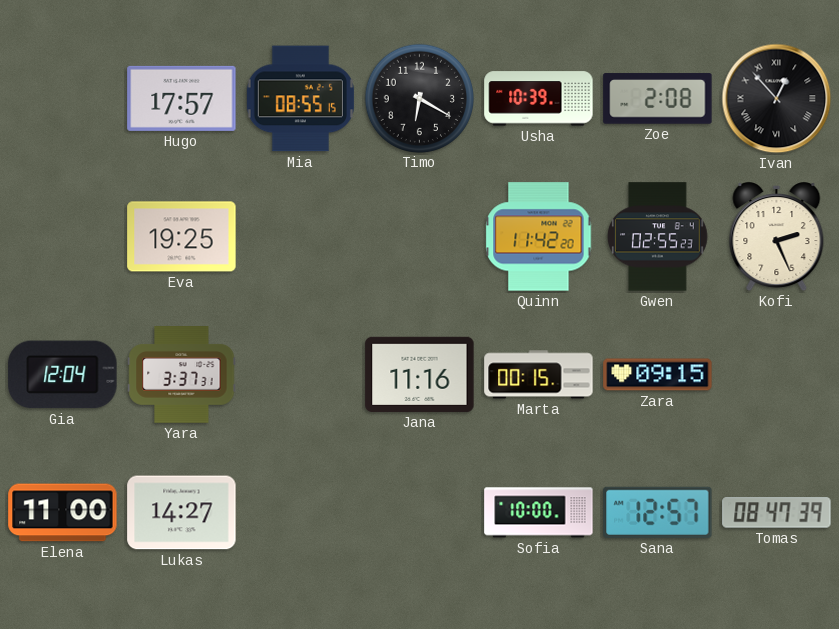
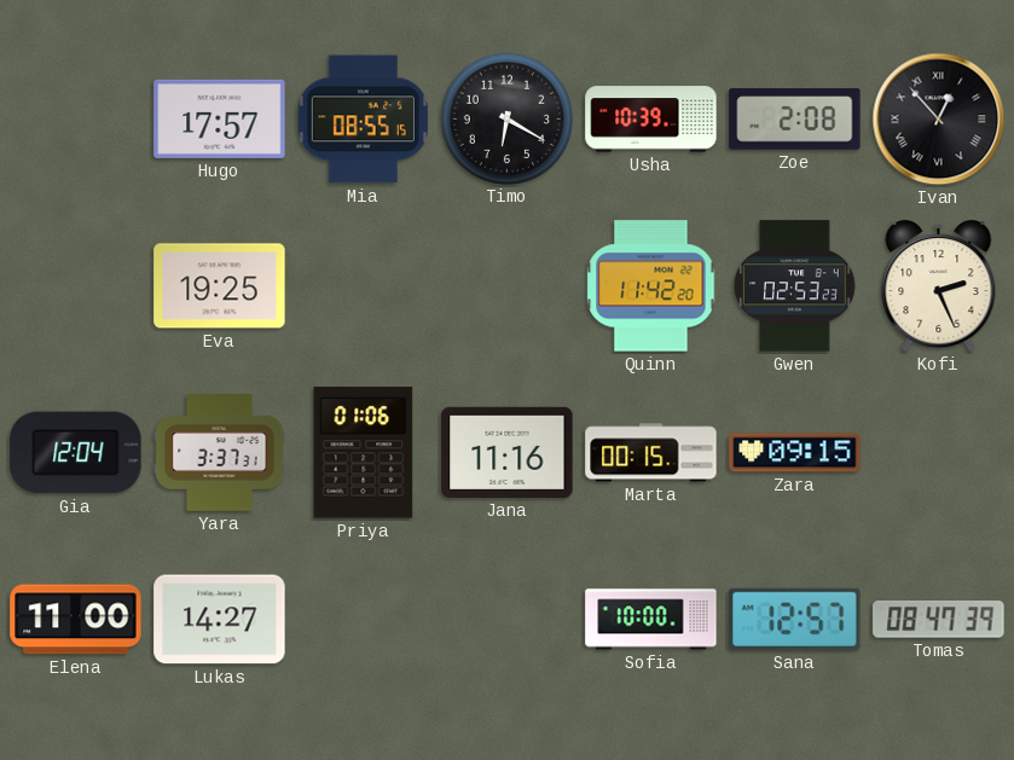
Gwen: 02:55 -> 02:53
Priya: none -> 01:06
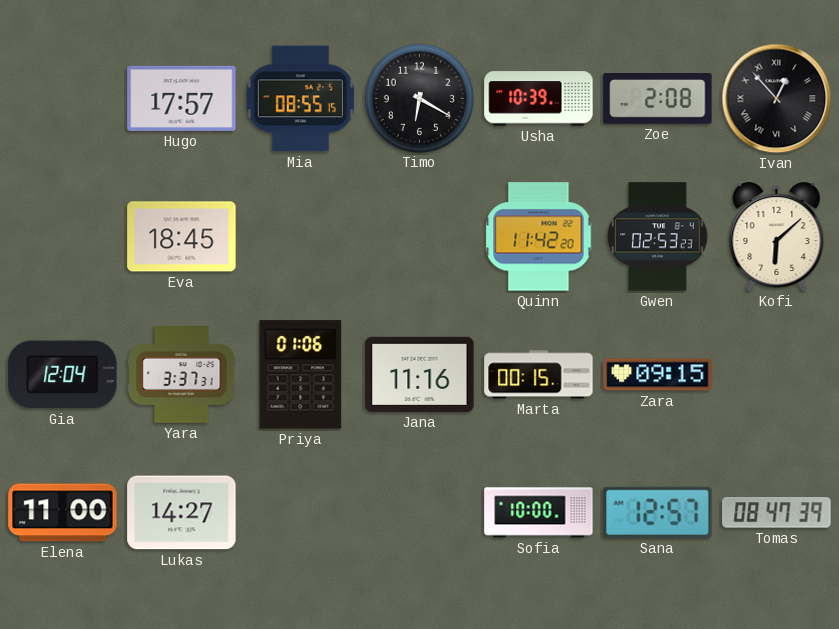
Eva: 19:25 -> 18:45
Kofi: 2:26 -> 6:08
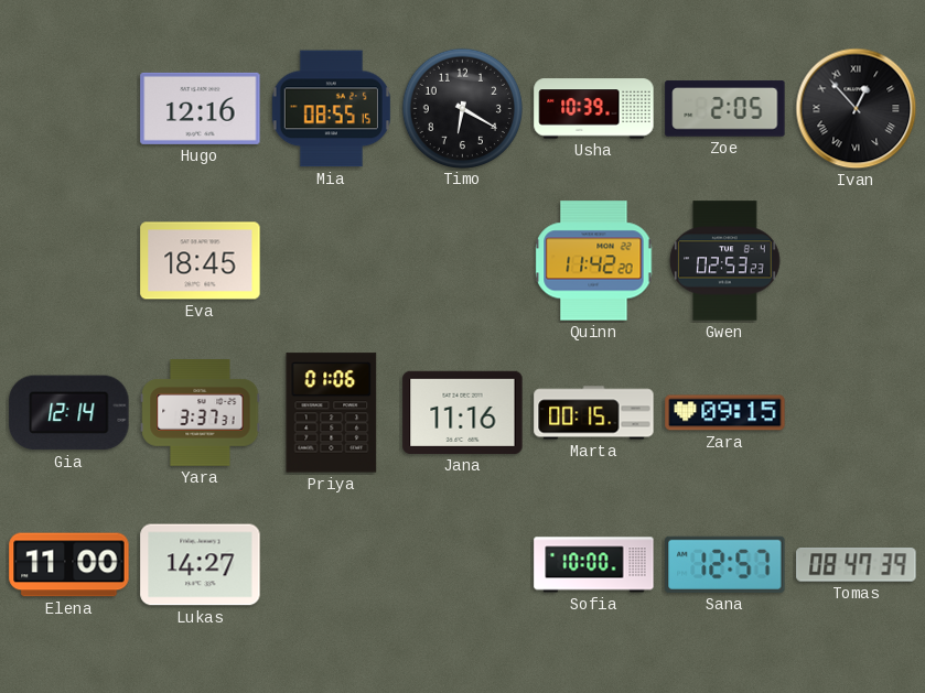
Hugo: 17:57 -> 12:16
Zoe: 2:08 -> 2:05
Kofi: 6:08 -> none
Gia: 12:04 -> 12:14
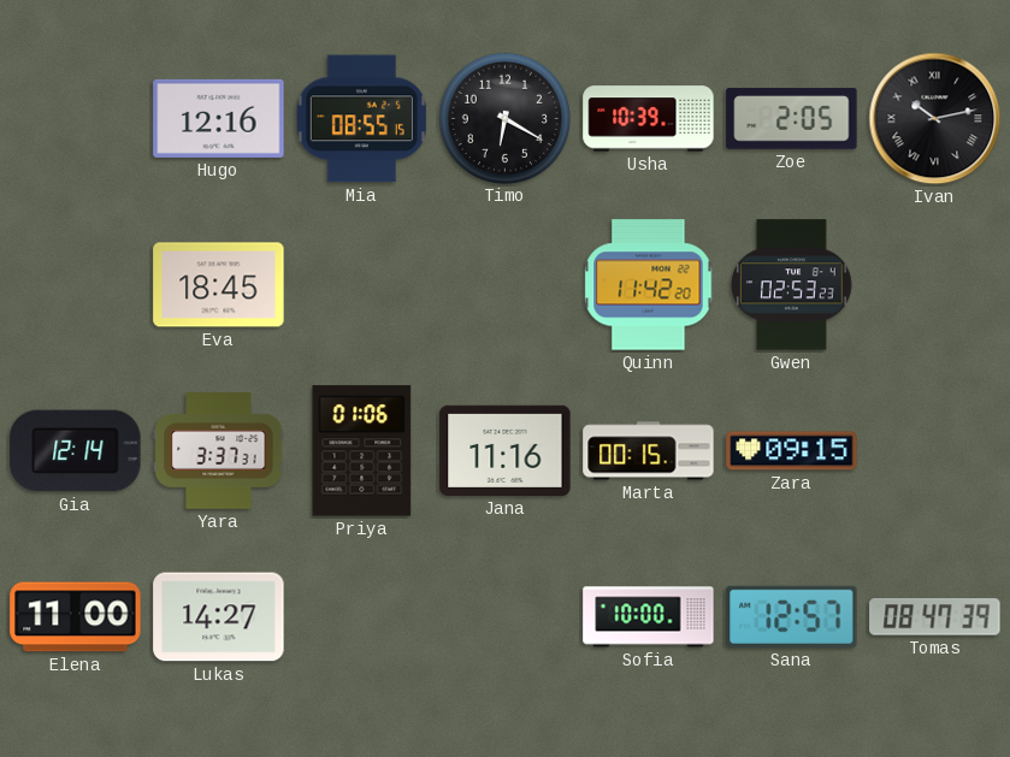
Ivan: 12:53 -> 10:13
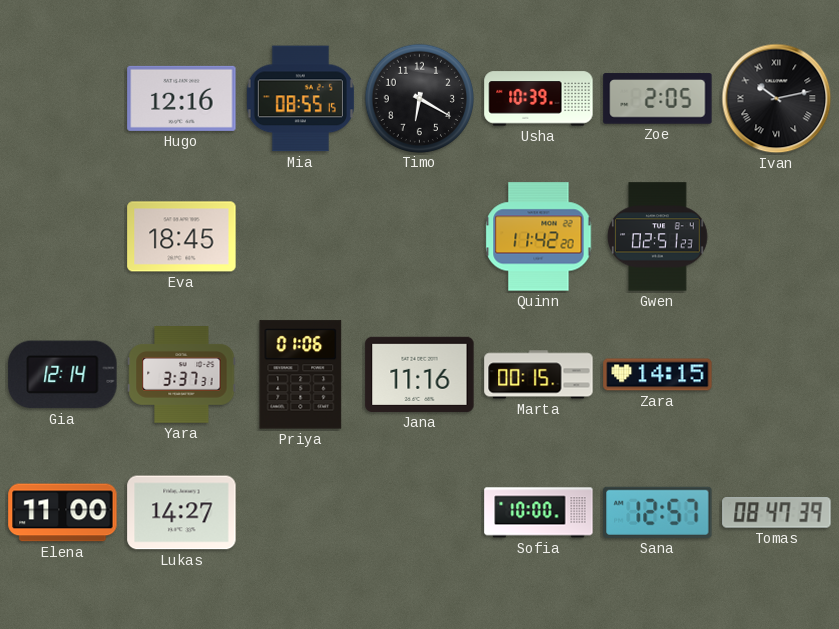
Gwen: 02:53 -> 02:51
Zara: 09:15 -> 14:15
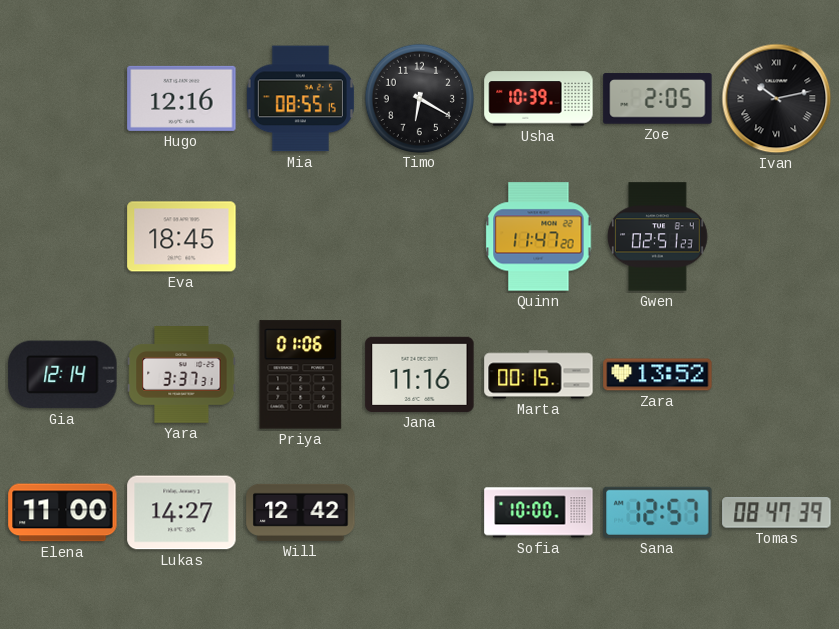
Quinn: 11:42 -> 11:47
Zara: 14:15 -> 13:52
Will: none -> 12:42
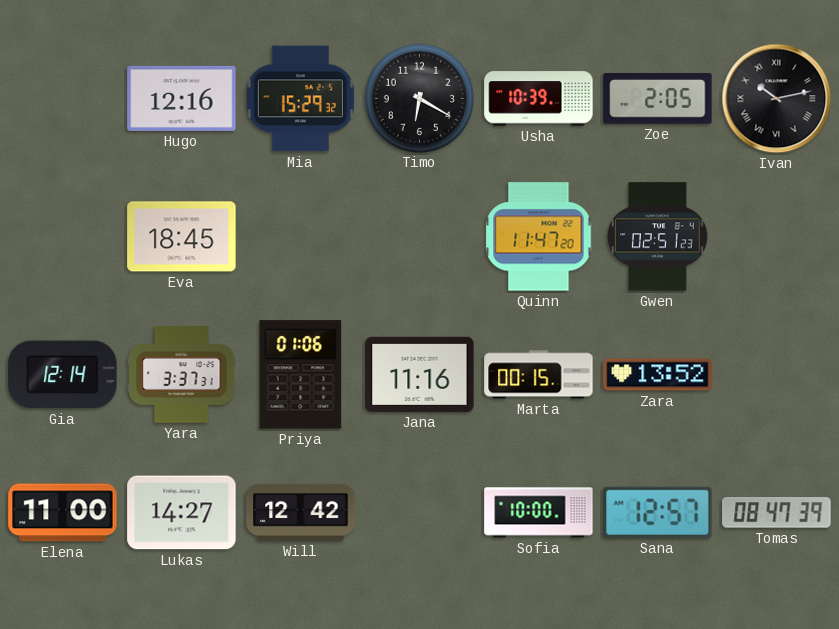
Mia: 08:55 -> 15:29
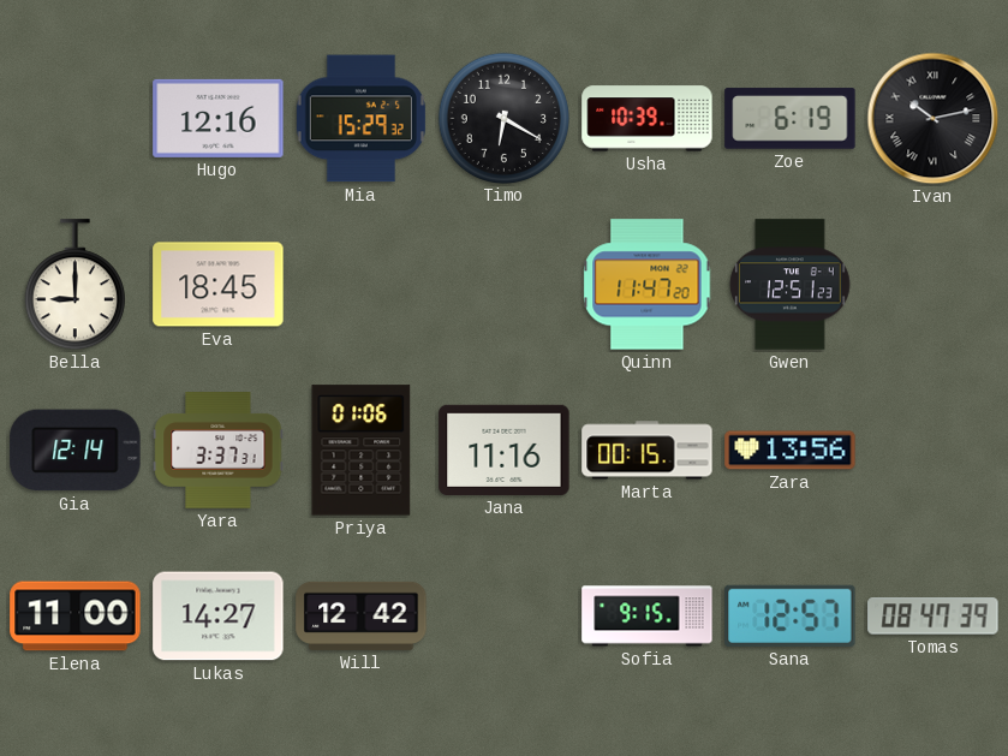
Zoe: 2:05 -> 6:19
Bella: none -> 9:00
Gwen: 02:51 -> 12:51
Zara: 13:52 -> 13:56
Sofia: 10:00 -> 9:15
